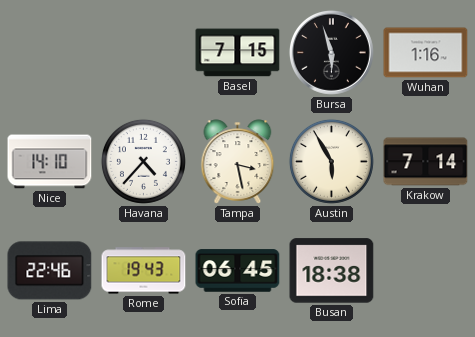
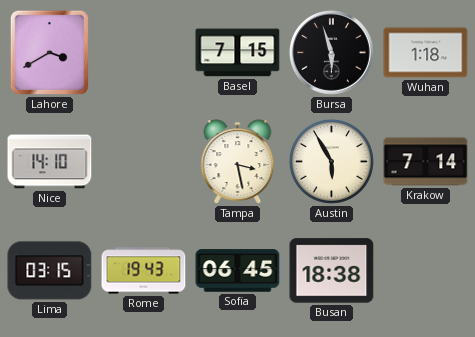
Lahore: none -> 3:40
Wuhan: 1:16 -> 1:18
Havana: 4:37 -> none
Lima: 22:46 -> 03:15
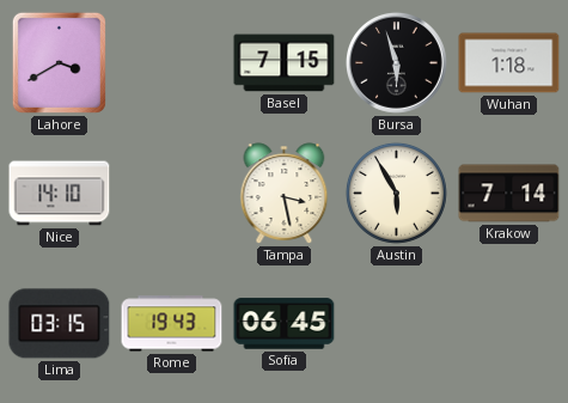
Busan: 18:38 -> none
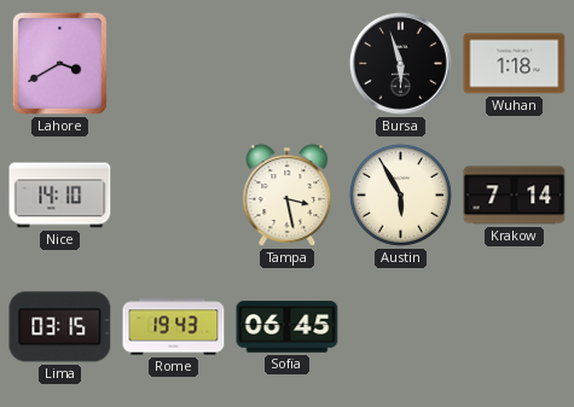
Basel: 7:15 -> none
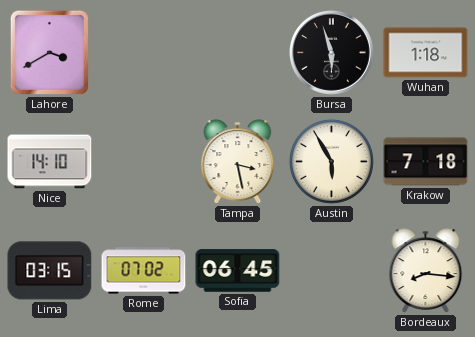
Krakow: 7:14 -> 7:18
Rome: 19:43 -> 07:02
Bordeaux: none -> 8:16
